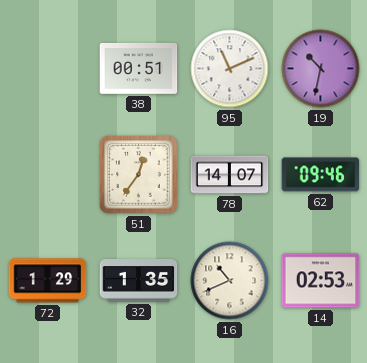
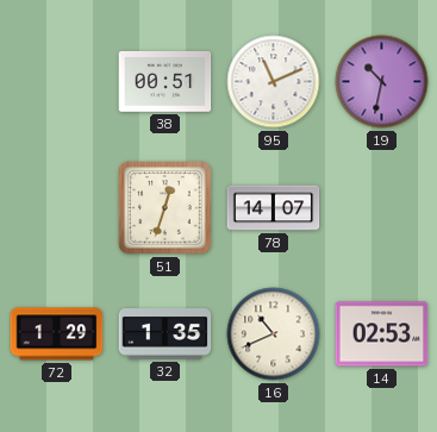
51: 12:36 -> 12:33
62: 09:46 -> none
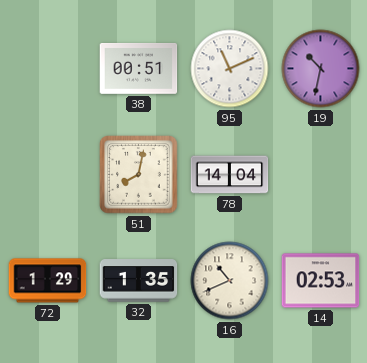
51: 12:33 -> 8:02
78: 14:07 -> 14:04
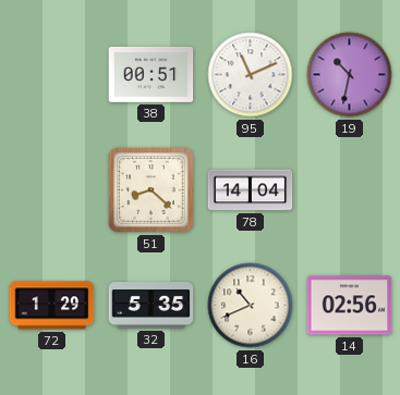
51: 8:02 -> 8:22
32: 1:35 -> 5:35
14: 02:53 -> 02:56
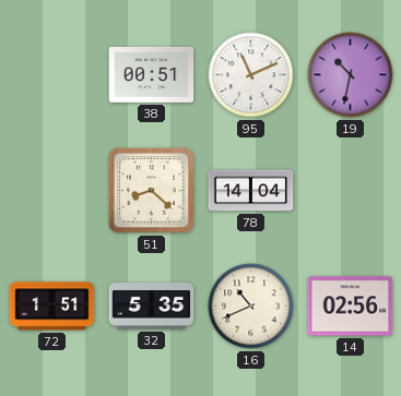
72: 1:29 -> 1:51
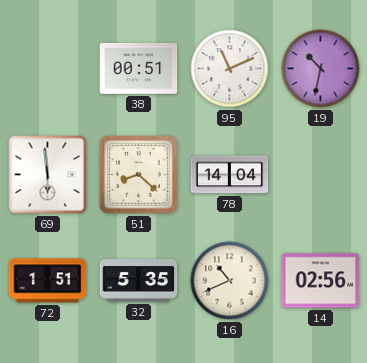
69: none -> 5:59
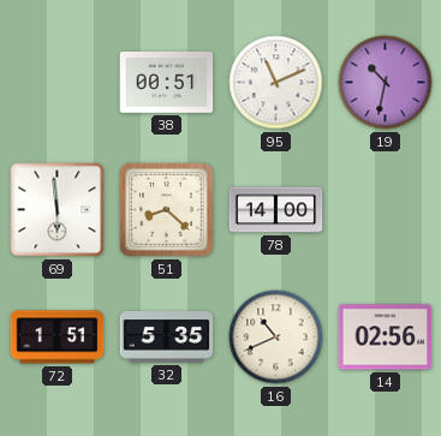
78: 14:04 -> 14:00
